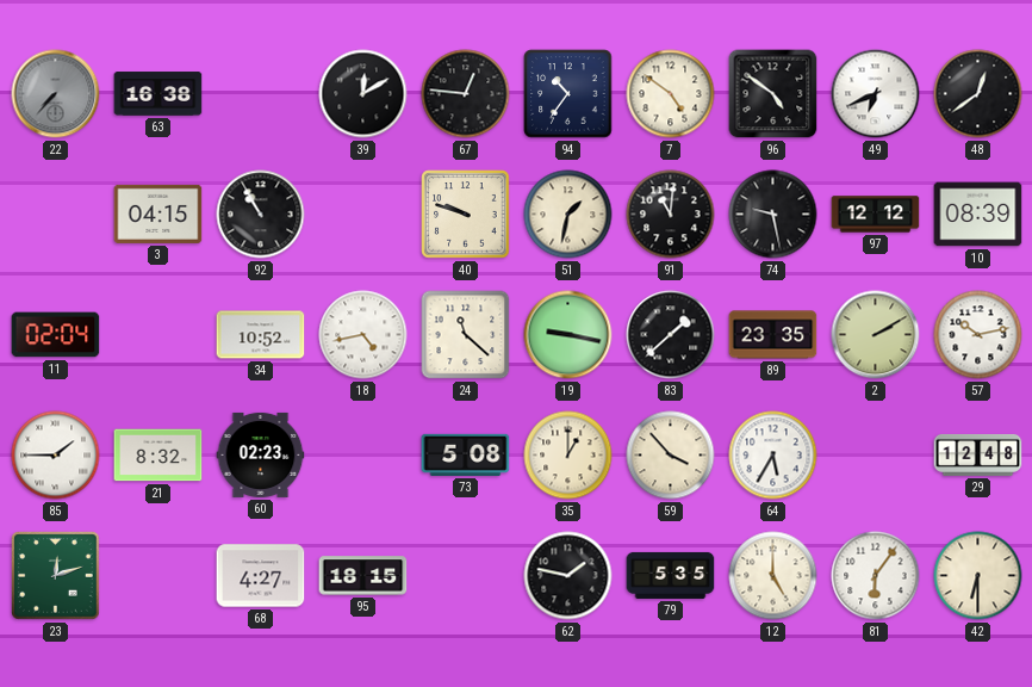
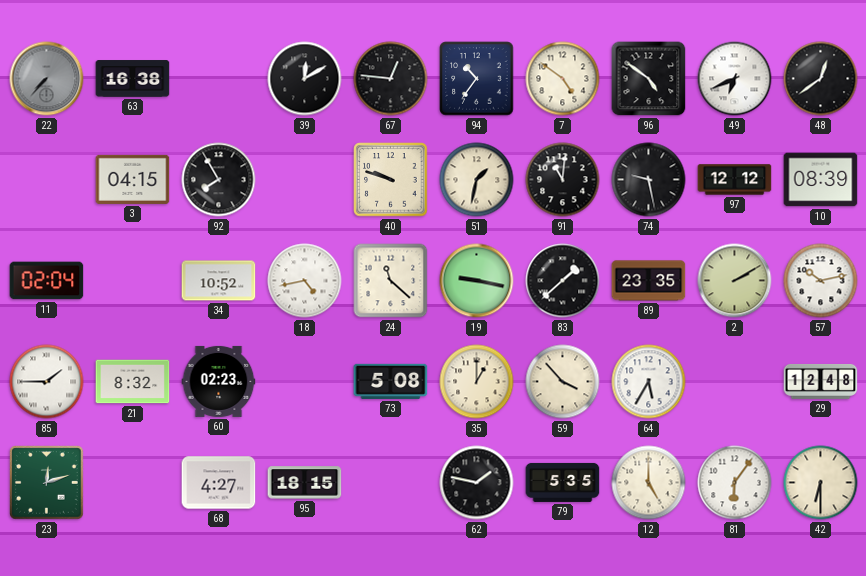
92: 10:55 -> 7:55
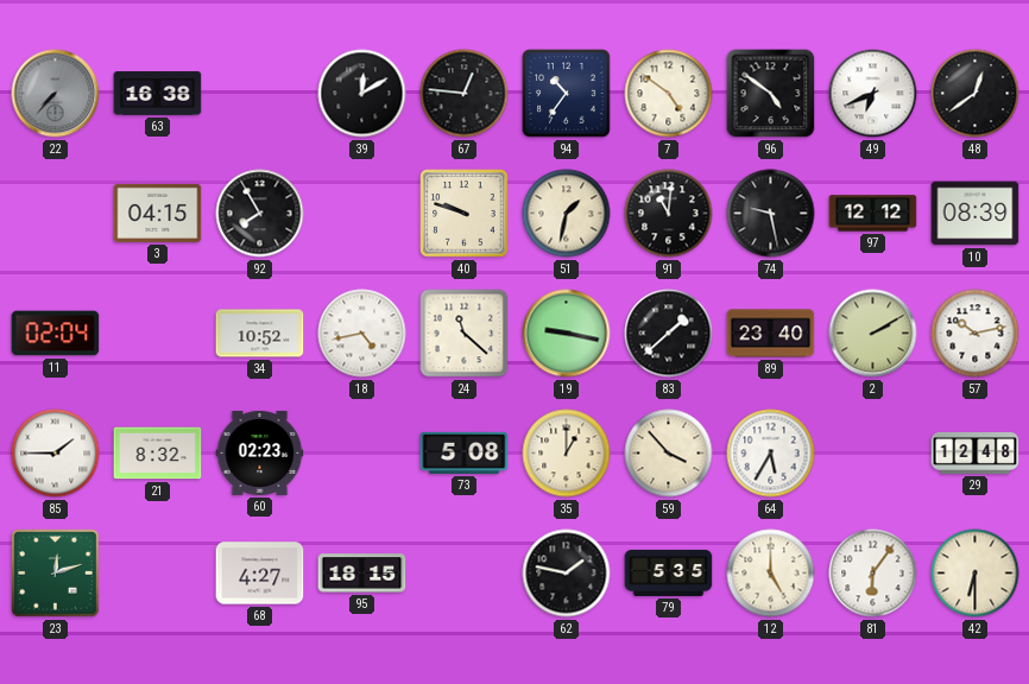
89: 23:35 -> 23:40
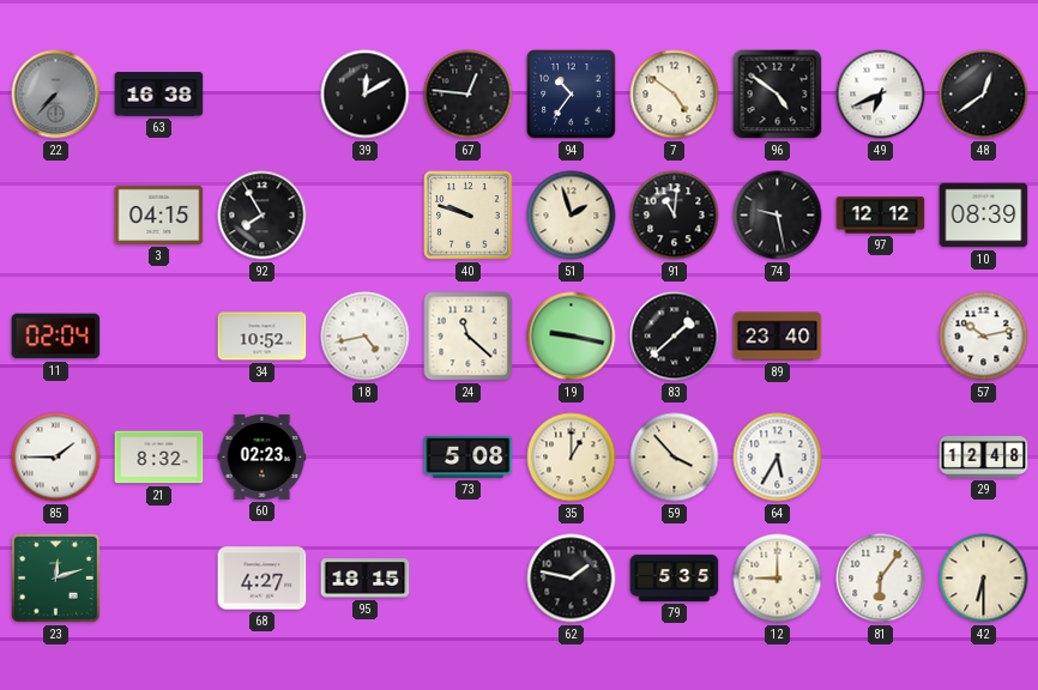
51: 1:32 -> 1:57
2: 2:10 -> none
12: 5:00 -> 9:00
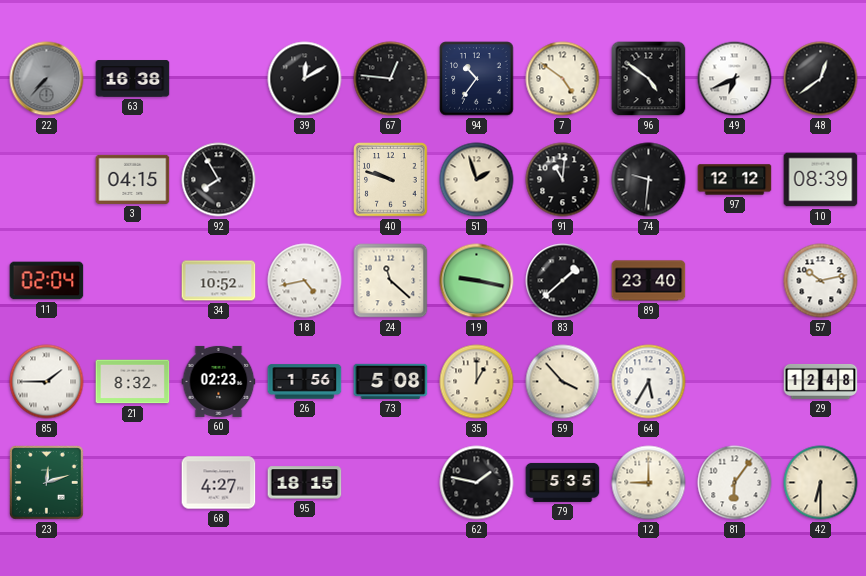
74: 9:28 -> 9:31
26: none -> 1:56
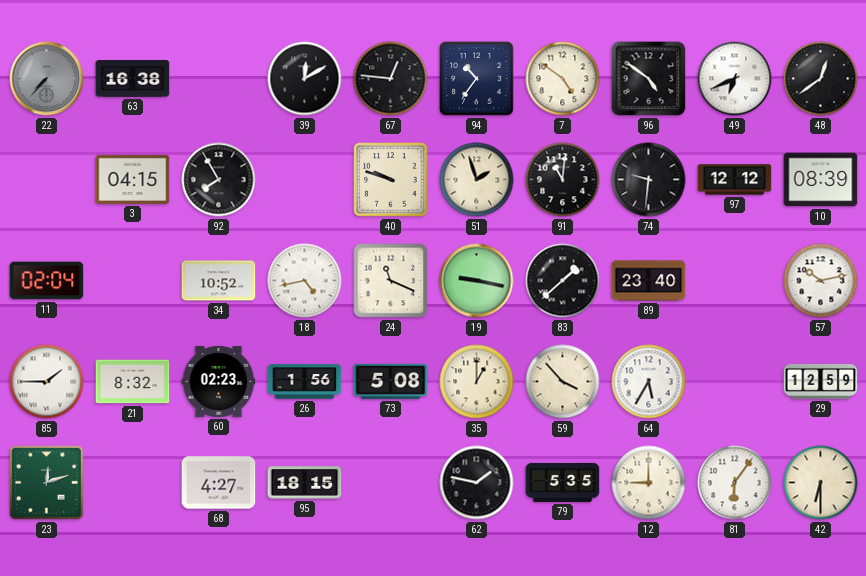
24: 11:22 -> 11:19
29: 12:48 -> 12:59
